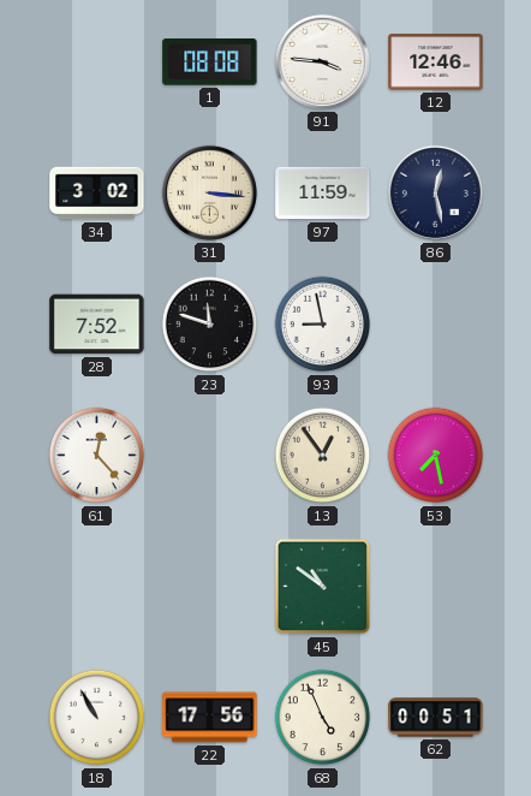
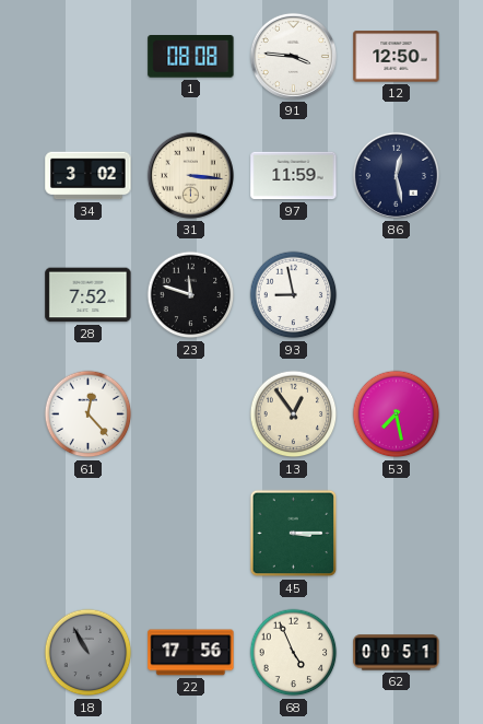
12: 12:46 -> 12:50
45: 10:51 -> 3:15
18 dial: white -> grey
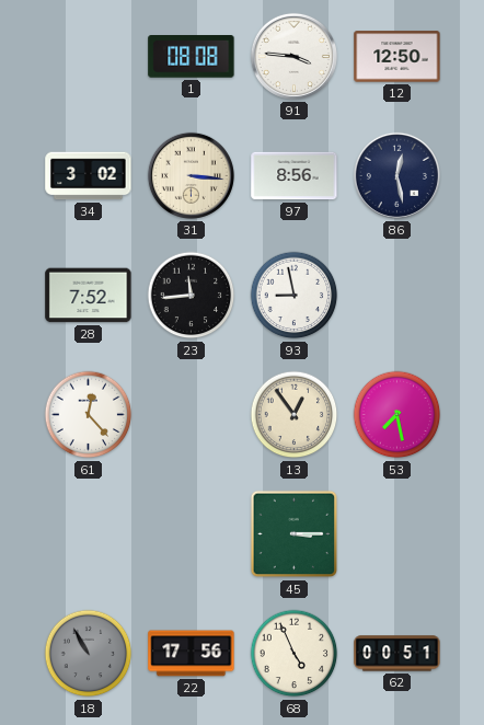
97: 11:59 -> 8:56
23: 11:48 -> 11:44
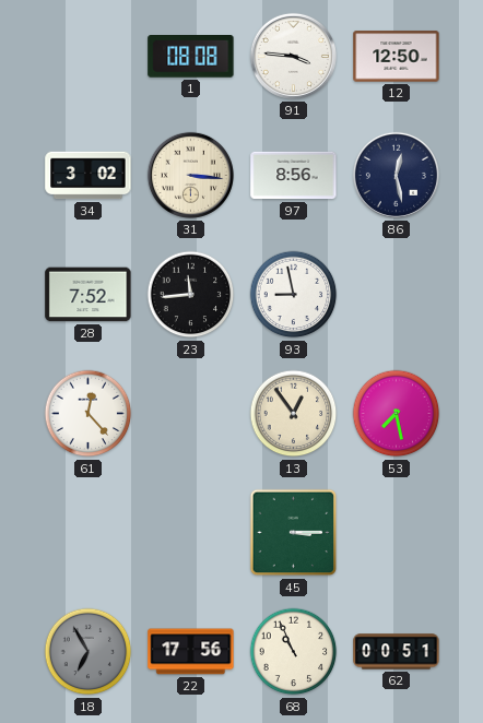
18: 10:55 -> 6:55
68: 4:56 -> 10:56
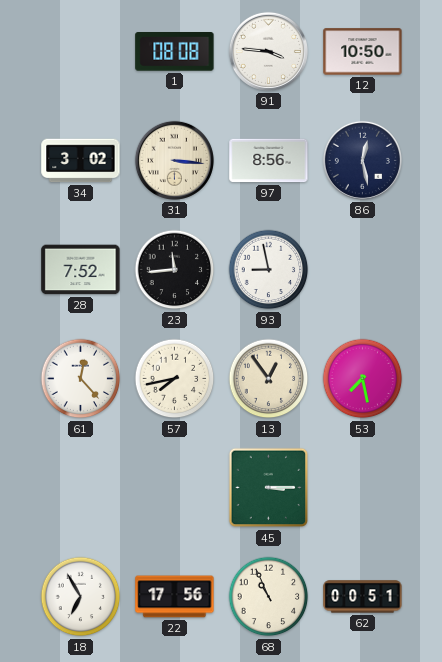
12: 12:50 -> 10:50
57: none -> 7:43
18 dial: grey -> white
